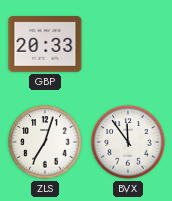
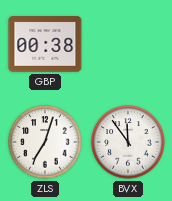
GBP: 20:33 -> 00:38
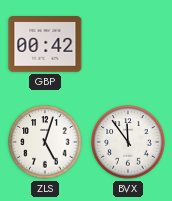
GBP: 00:38 -> 00:42
ZLS: 7:03 -> 5:03
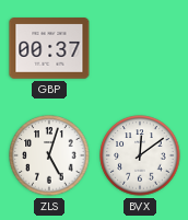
GBP: 00:42 -> 00:37
BVX: 11:54 -> 12:09
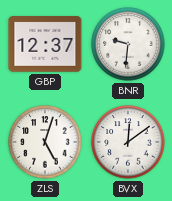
GBP: 00:37 -> 12:37
BNR: none -> 9:31
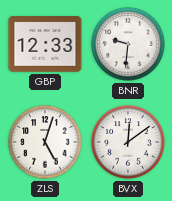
GBP: 12:37 -> 12:33
